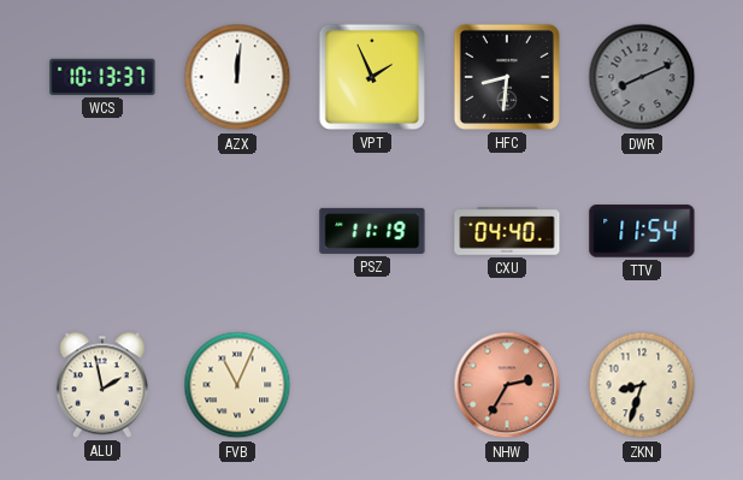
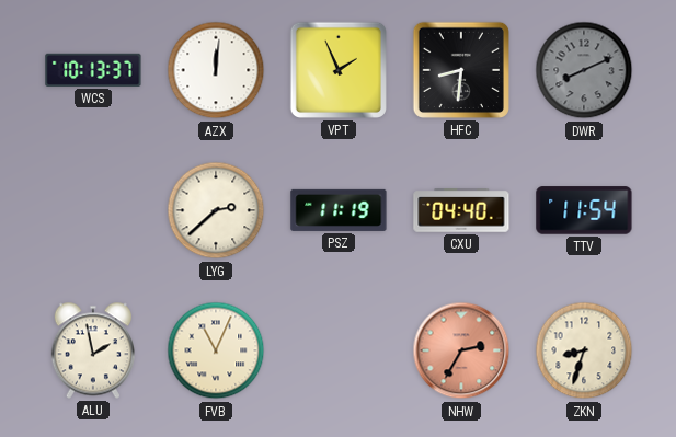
LYG: none -> 2:38
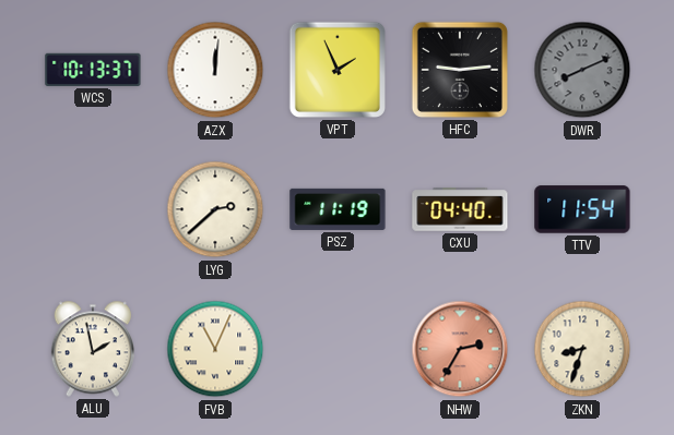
HFC: 8:31 -> 9:14
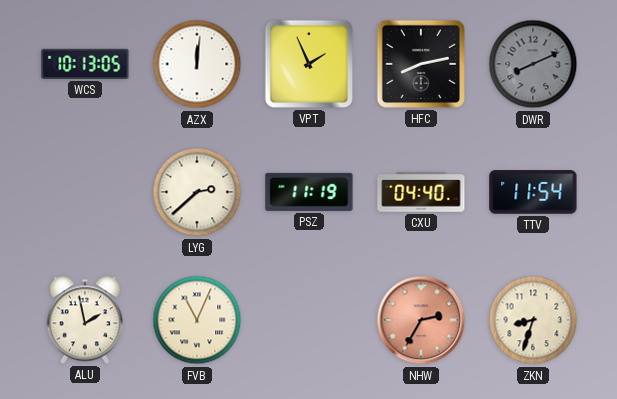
WCS: 10:13:37 -> 10:13:05
HFC: 9:14 -> 8:13
